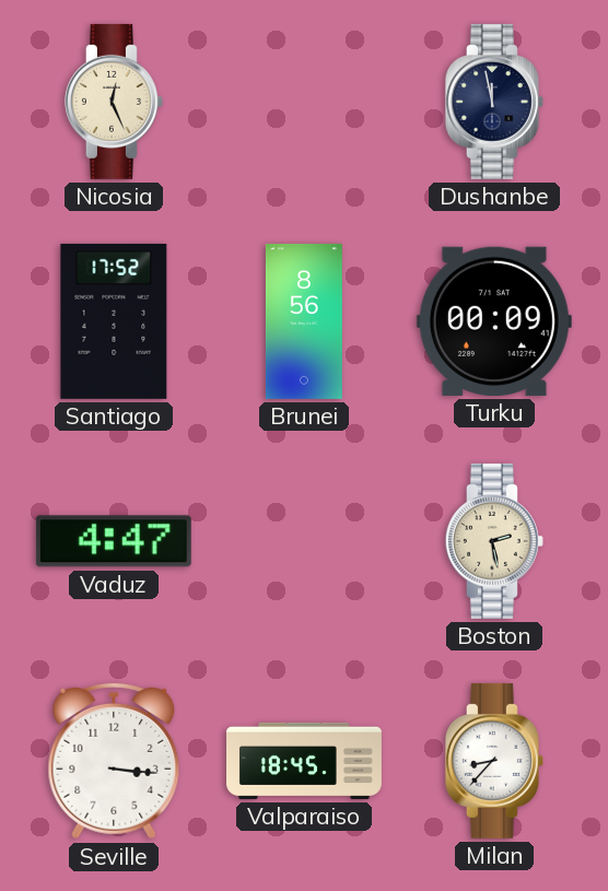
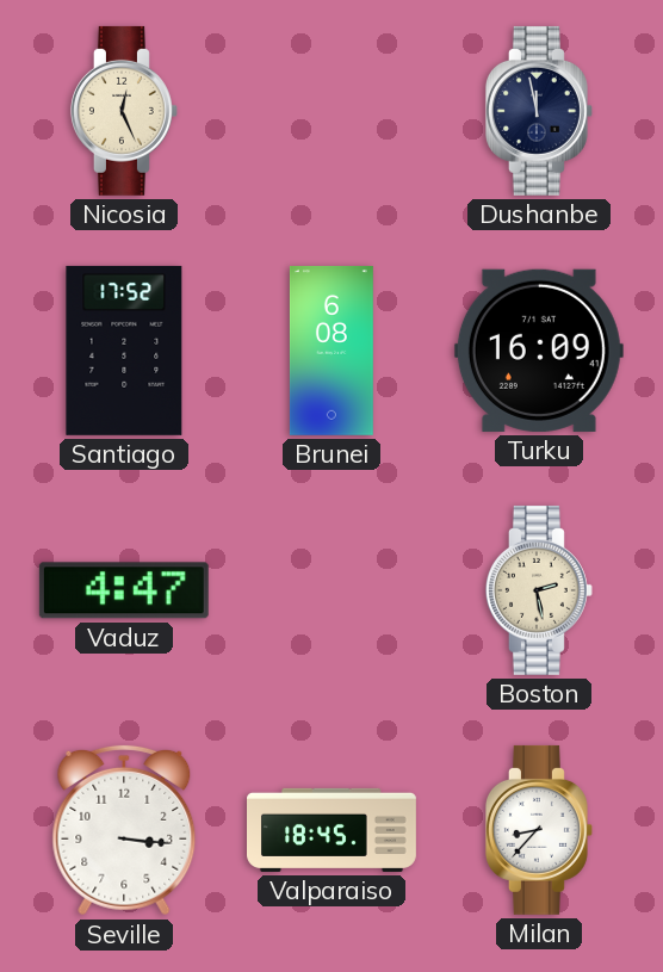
Brunei: 8:56 -> 6:08
Turku: 00:09 -> 16:09
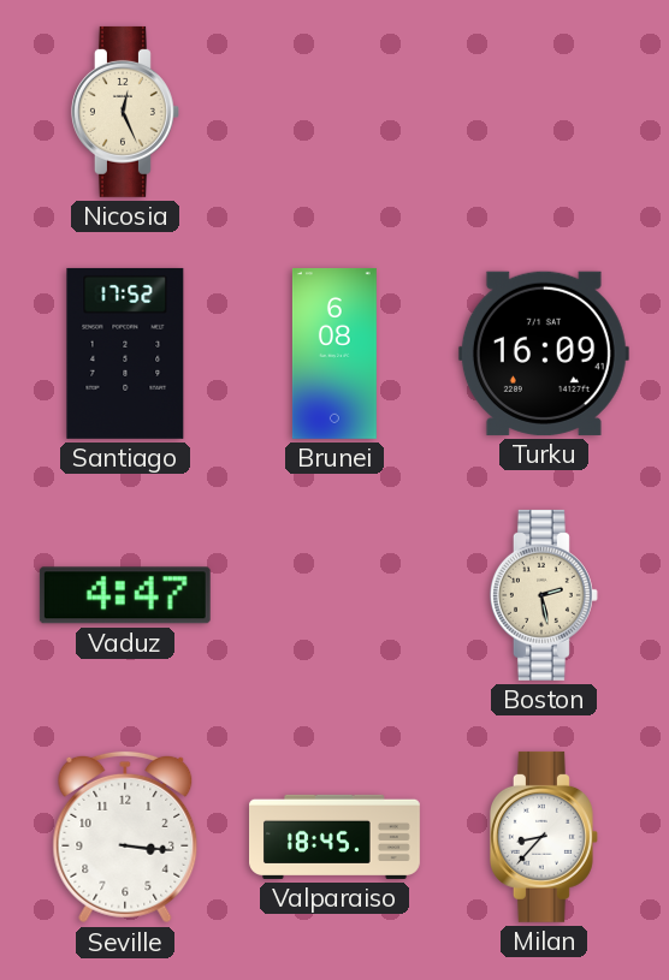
Dushanbe: 11:58 -> none
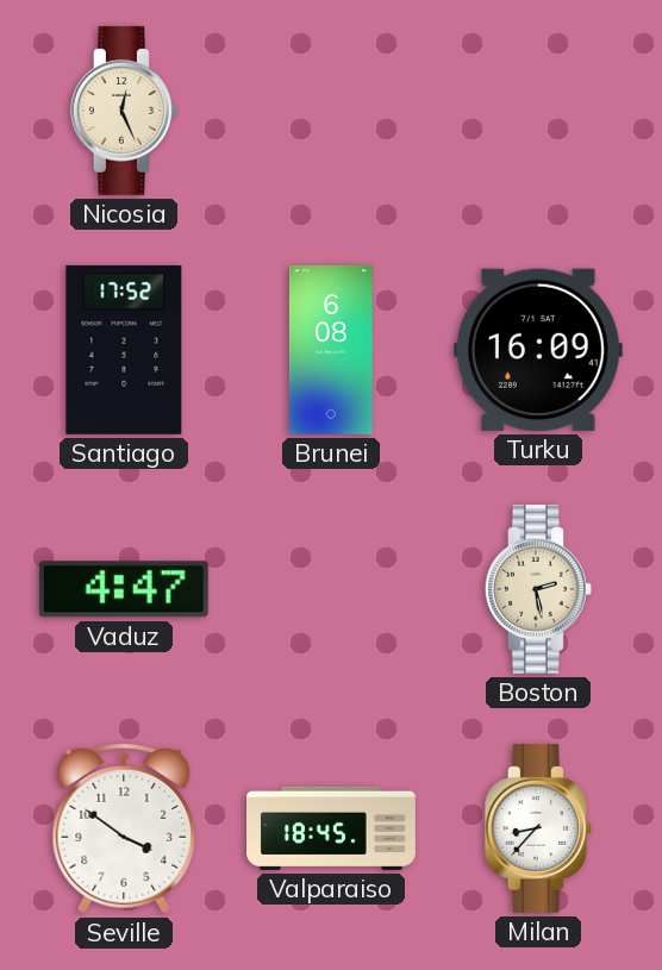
Seville: 3:16 -> 3:51
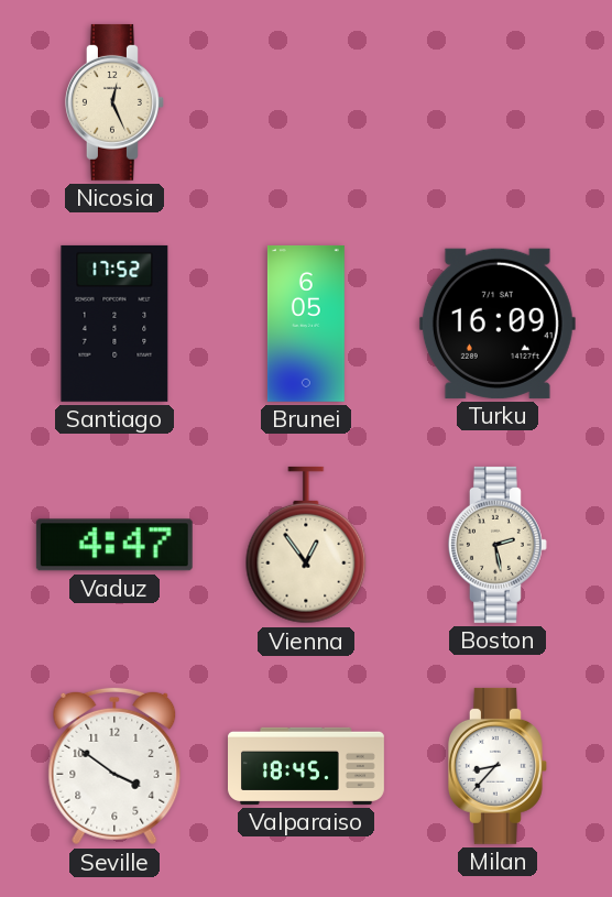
Brunei: 6:08 -> 6:05
Vienna: none -> 12:54
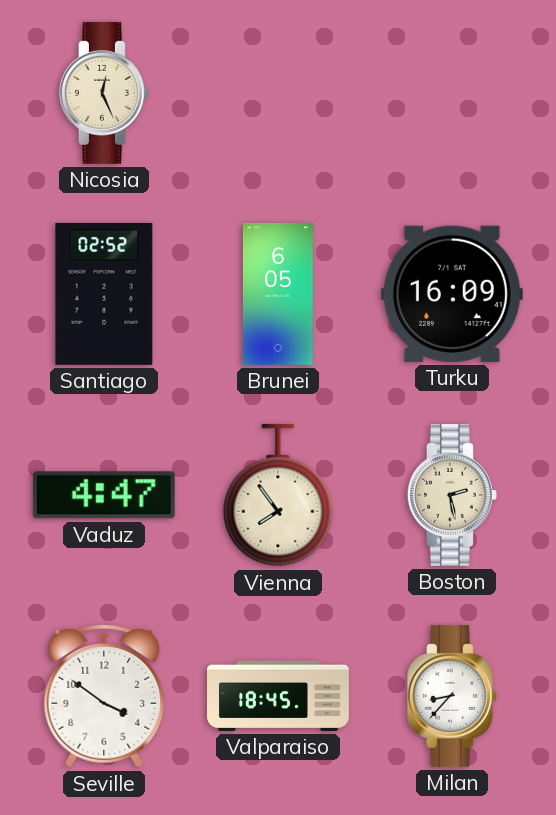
Santiago: 17:52 -> 02:52
Vienna: 12:54 -> 7:54
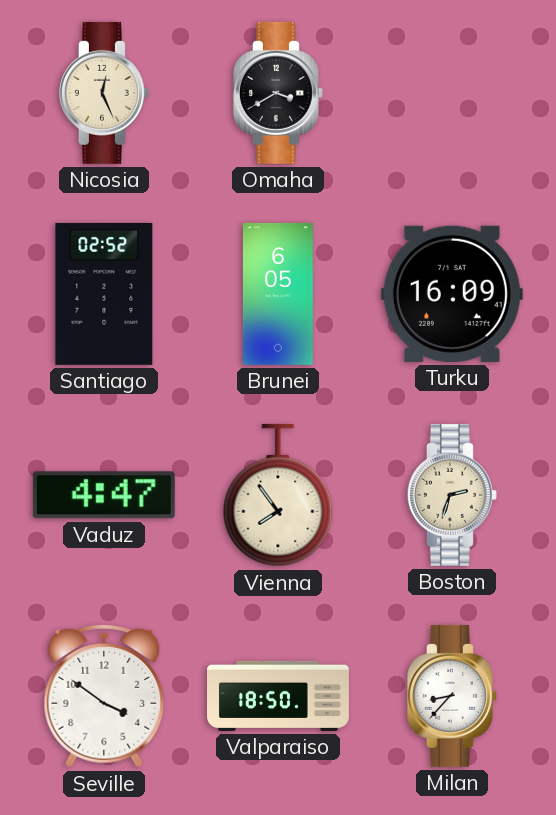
Omaha: none -> 3:40
Boston: 2:28 -> 2:33
Valparaiso: 18:45 -> 18:50
